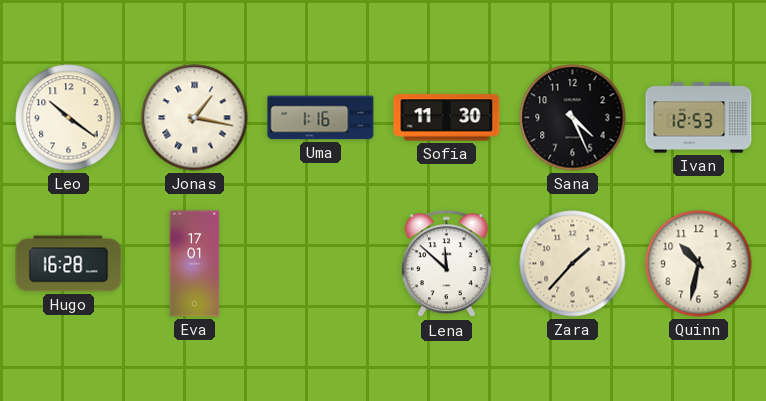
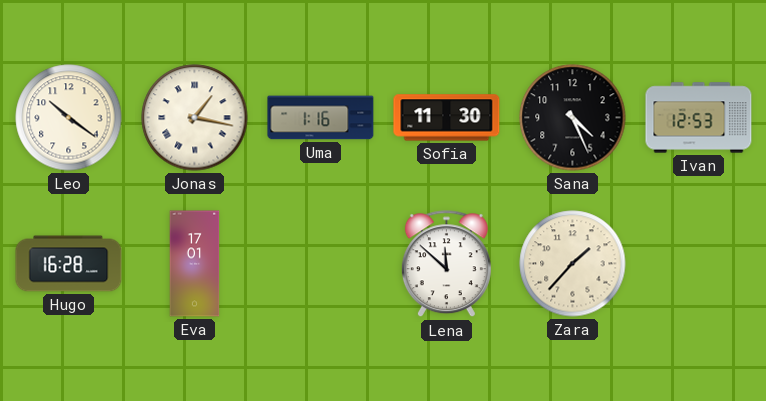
Quinn: 10:32 -> none
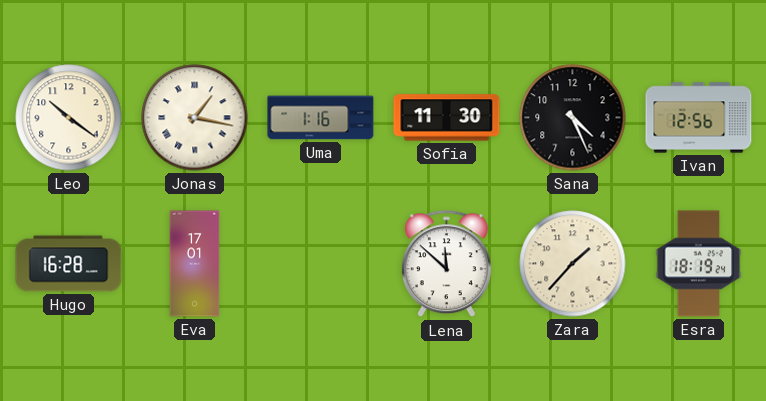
Ivan: 12:53 -> 12:56
Esra: none -> 18:19
